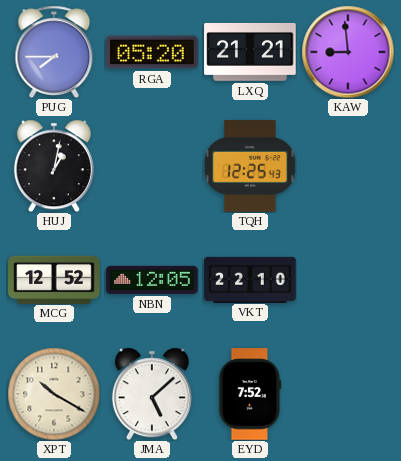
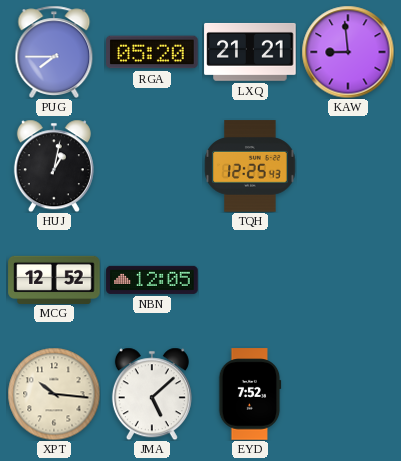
VKT: 22:10 -> none
XPT: 10:20 -> 10:16
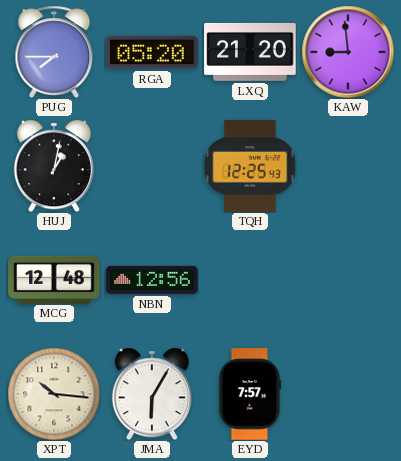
LXQ: 21:21 -> 21:20
MCG: 12:52 -> 12:48
NBN: 12:05 -> 12:56
JMA: 5:08 -> 6:05
EYD: 7:52 -> 7:57
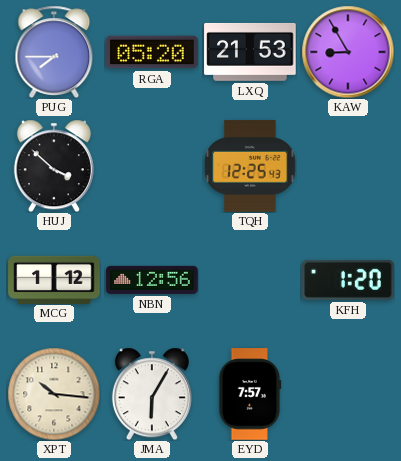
LXQ: 21:20 -> 21:53
KAW: 8:59 -> 8:55
HUJ: 1:02 -> 3:52
MCG: 12:48 -> 1:12
KFH: none -> 1:20
